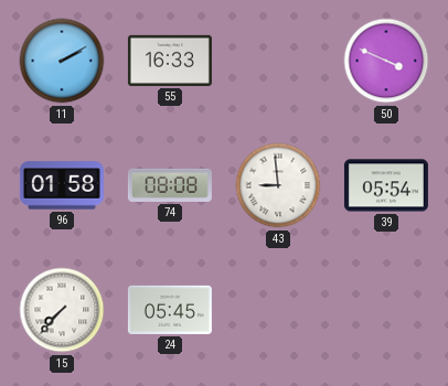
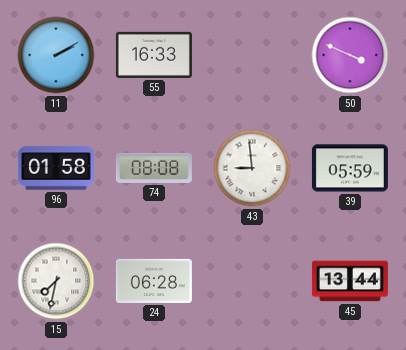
39: 05:54 -> 05:59
15: 7:37 -> 7:32
24: 05:45 -> 06:28
45: none -> 13:44
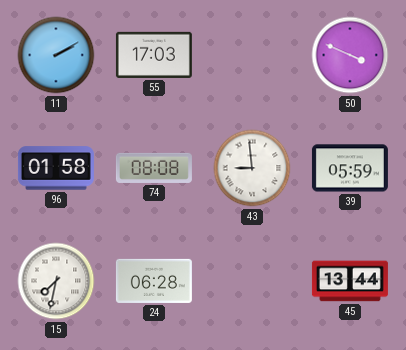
55: 16:33 -> 17:03
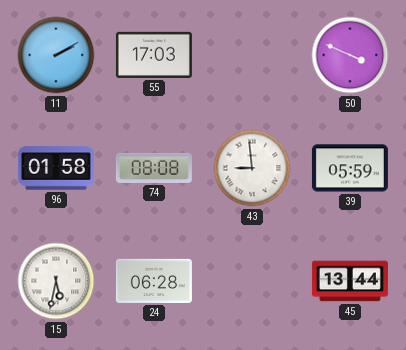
15: 7:32 -> 5:32
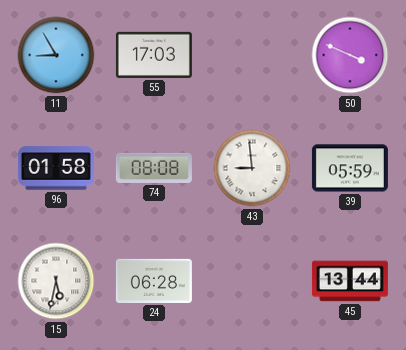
11: 2:10 -> 8:55
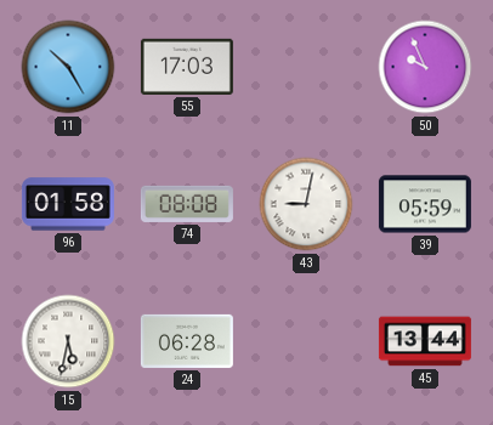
11: 8:55 -> 10:25
50: 3:49 -> 9:56
43: 8:59 -> 9:02
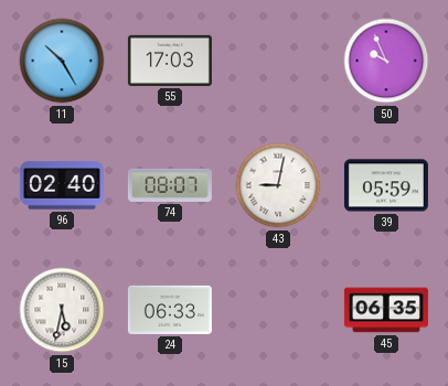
96: 01:58 -> 02:40
74: 08:08 -> 08:07
24: 06:28 -> 06:33
45: 13:44 -> 06:35
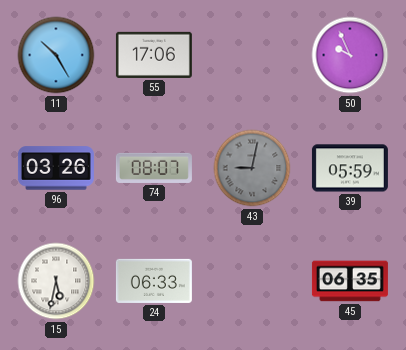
55: 17:03 -> 17:06
96: 02:40 -> 03:26
43 dial: white -> grey
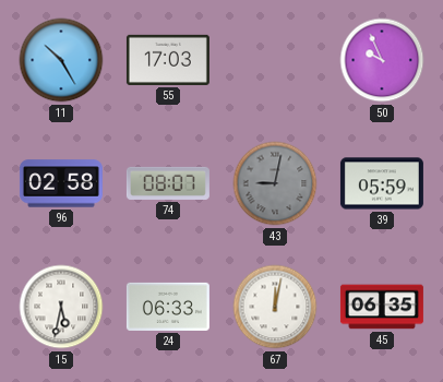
55: 17:06 -> 17:03
96: 03:26 -> 02:58
67: none -> 12:02
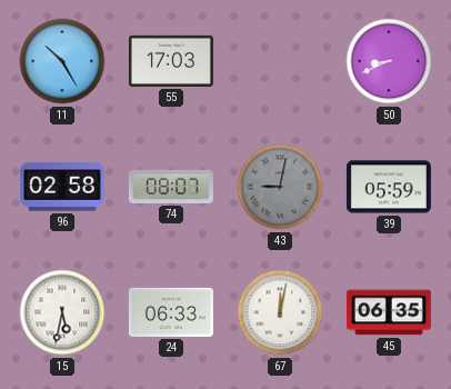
50: 9:56 -> 8:41
